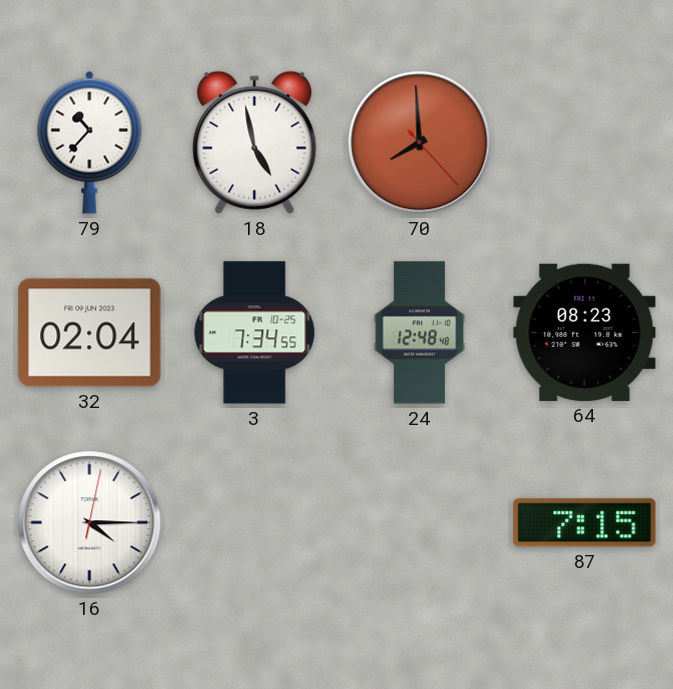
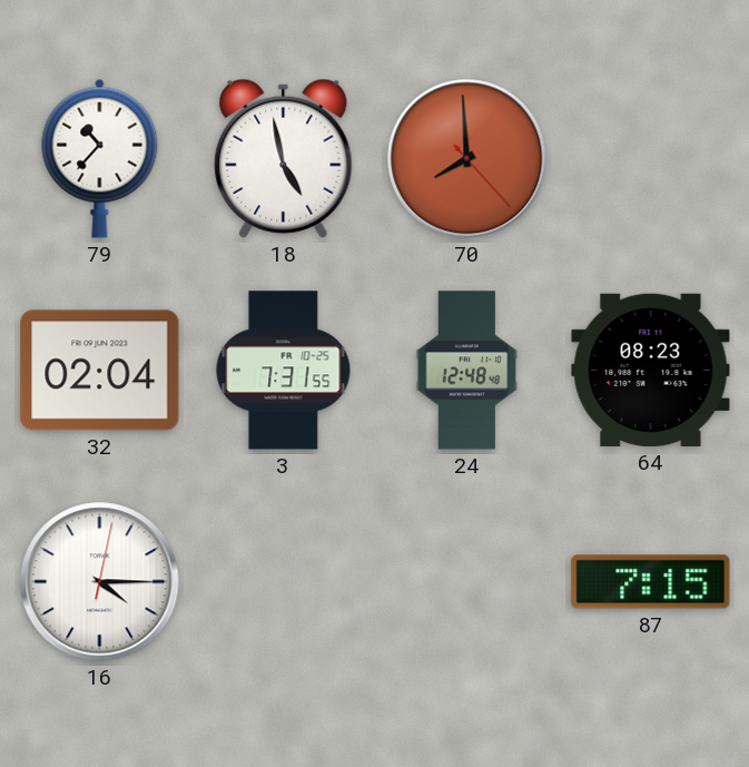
3: 7:34 -> 7:31
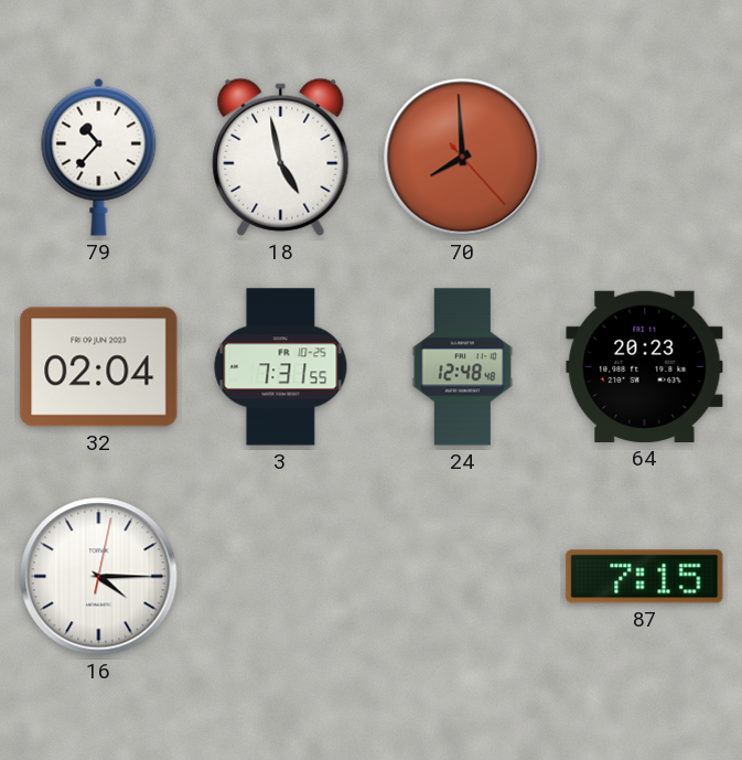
64: 08:23 -> 20:23
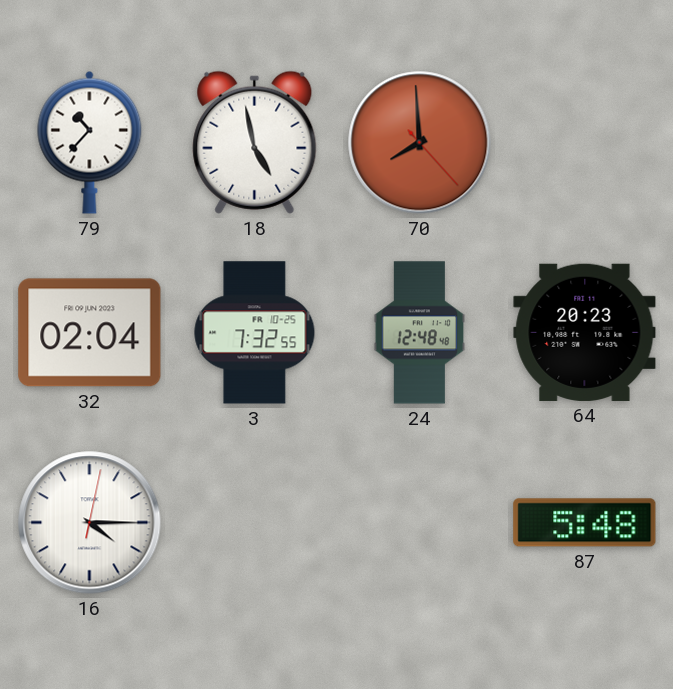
3: 7:31 -> 7:32
87: 7:15 -> 5:48
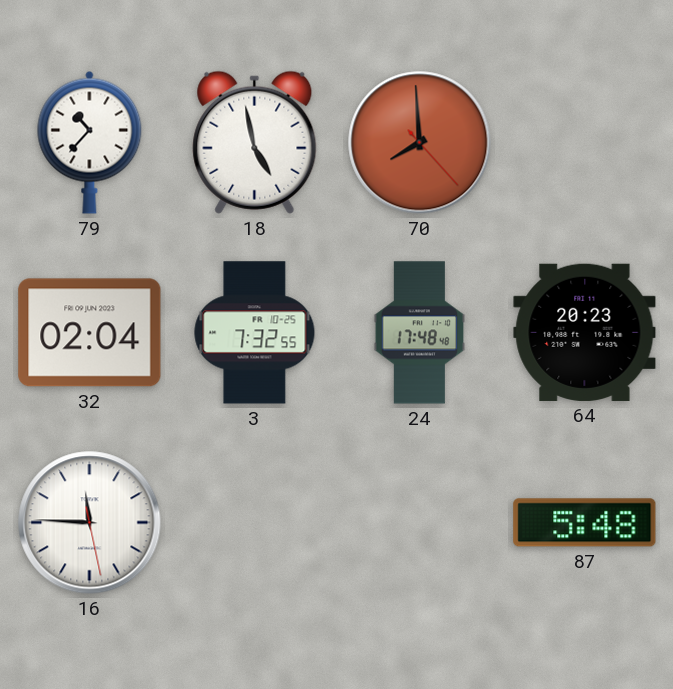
24: 12:48 -> 17:48
16: 4:15 -> 11:45
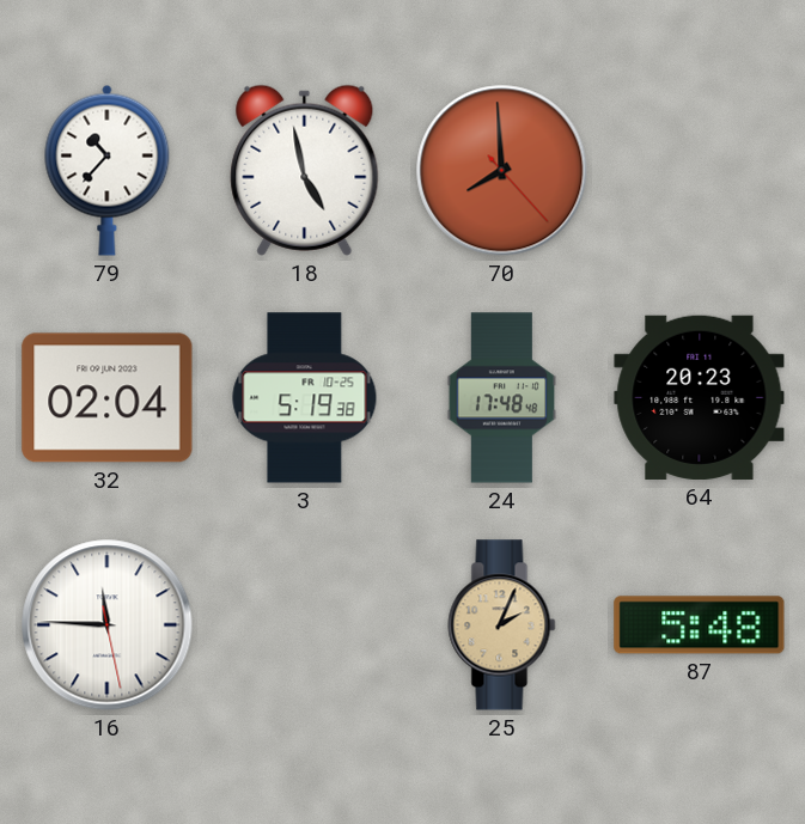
3: 7:32 -> 5:19
25: none -> 2:04
